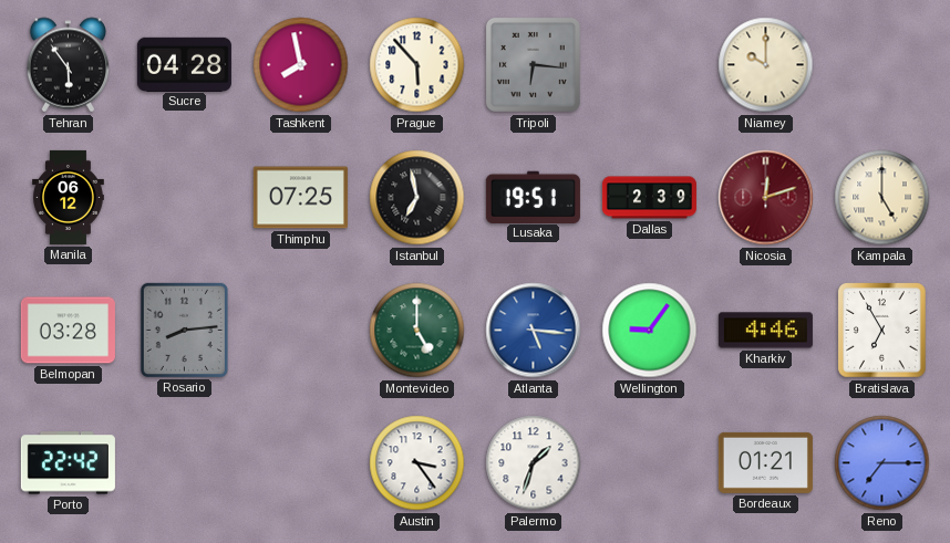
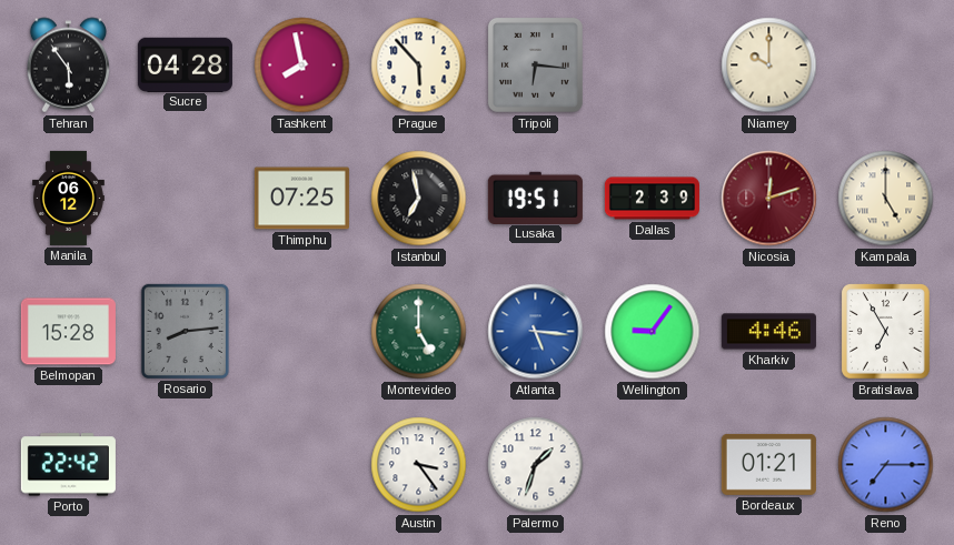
Belmopan: 03:28 -> 15:28
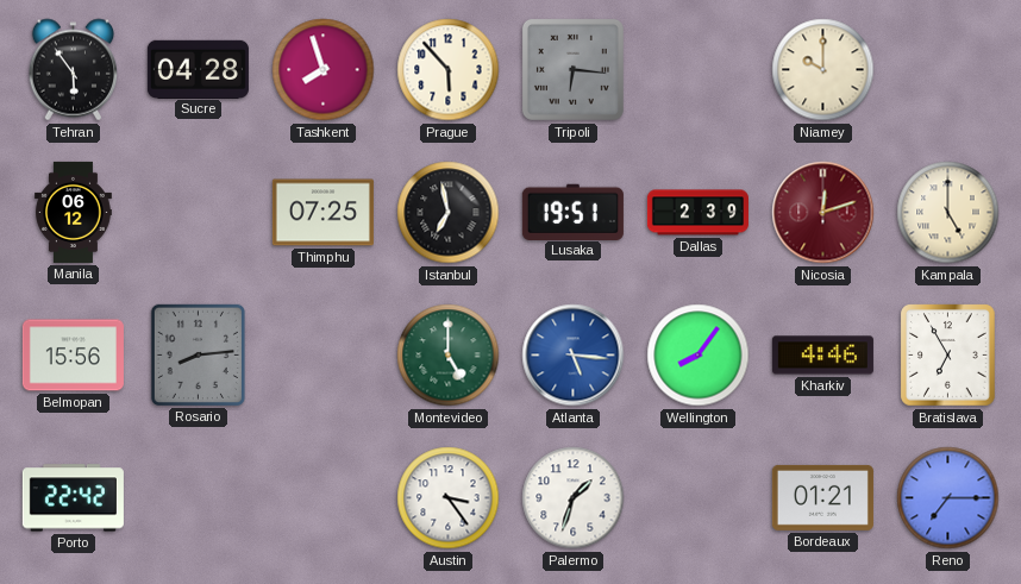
Tashkent: 7:58 -> 7:57
Belmopan: 15:28 -> 15:56
Wellington: 9:06 -> 8:06
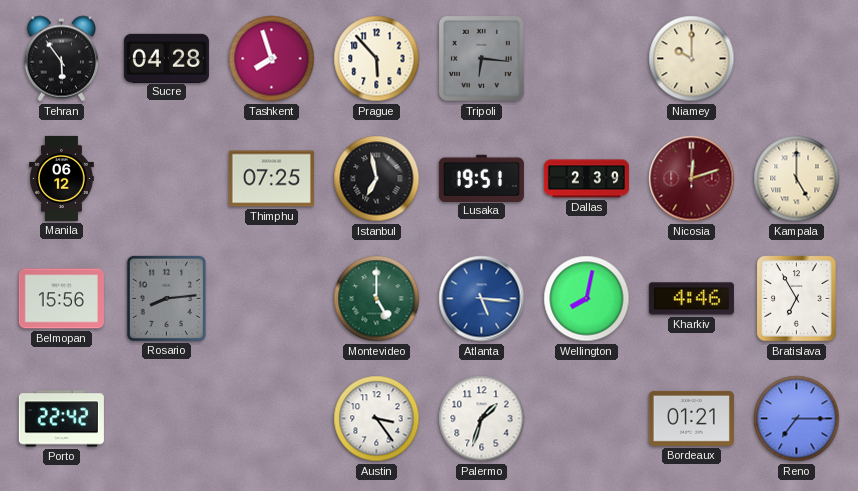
Wellington: 8:06 -> 8:02
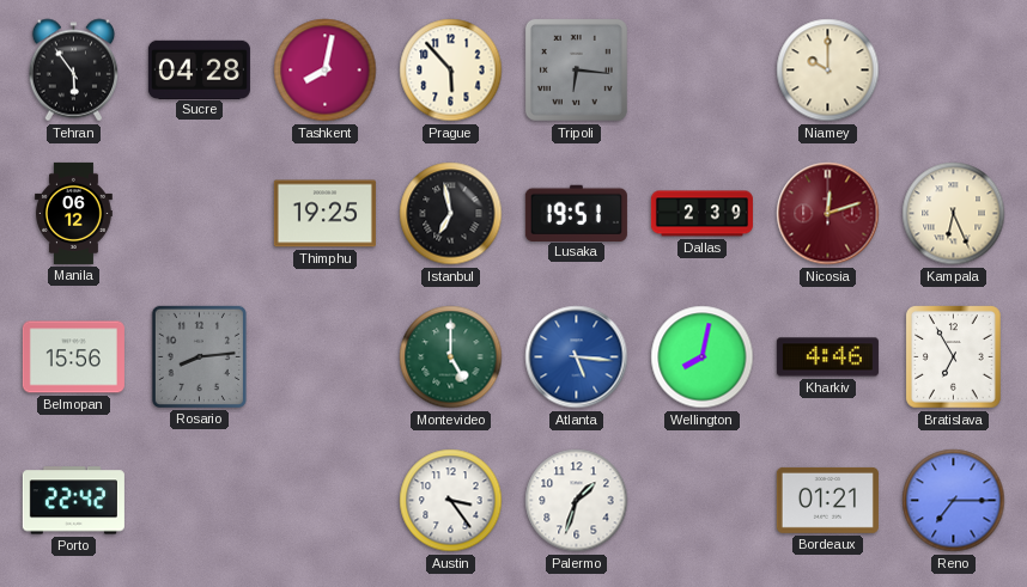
Tashkent: 7:57 -> 8:02
Thimphu: 07:25 -> 19:25
Kampala: 5:00 -> 6:26
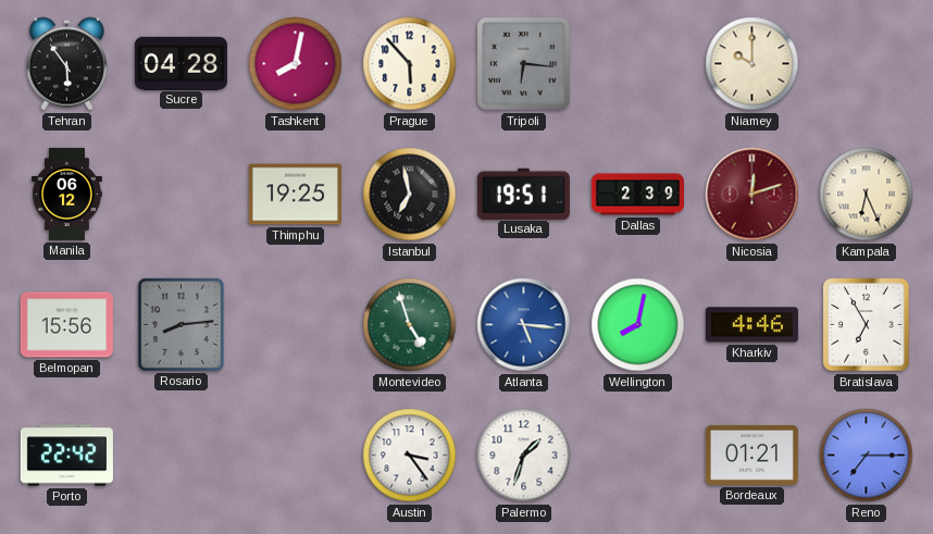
Montevideo: 5:00 -> 4:57
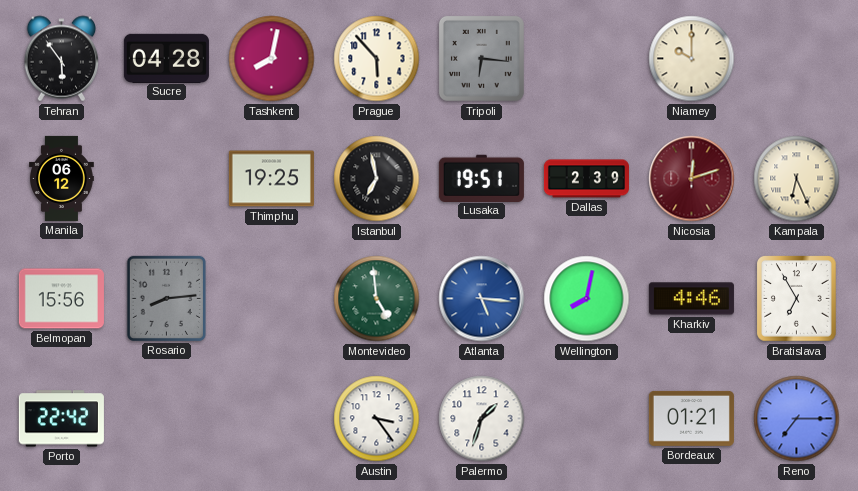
Montevideo: 4:57 -> 4:59
